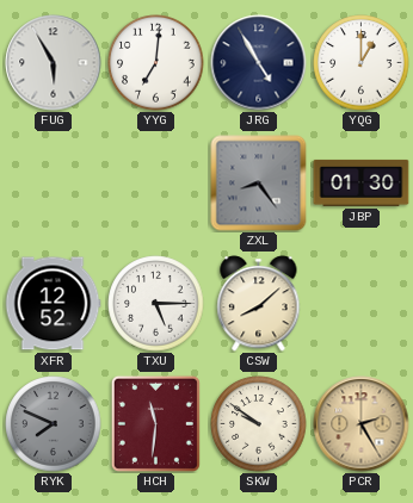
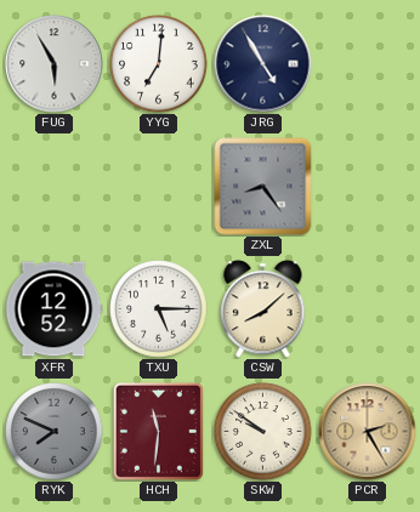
YQG: 1:00 -> none
JBP: 01:30 -> none
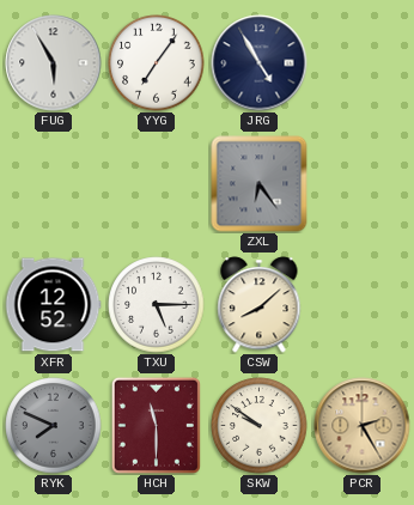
YYG: 7:01 -> 7:06
ZXL: 8:24 -> 6:24
HCH: 11:31 -> 11:30
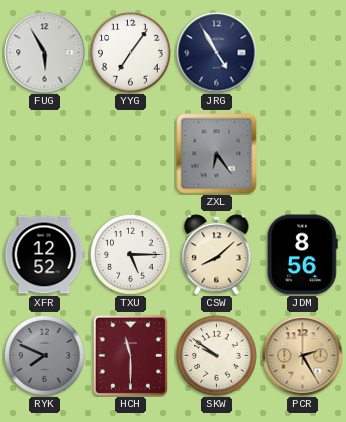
JDM: none -> 8:56
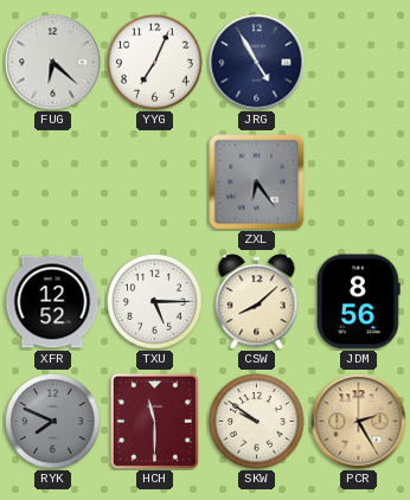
FUG: 5:55 -> 6:22
YYG: 7:06 -> 7:04
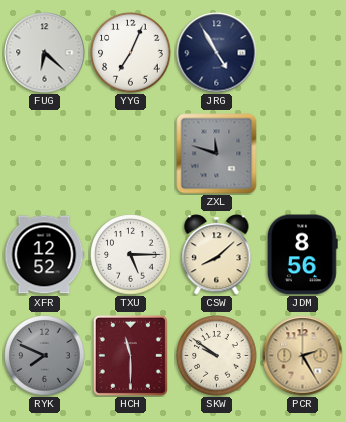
ZXL: 6:24 -> 11:48
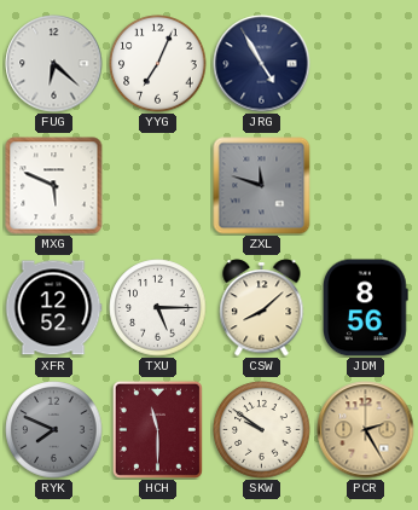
MXG: none -> 5:49
